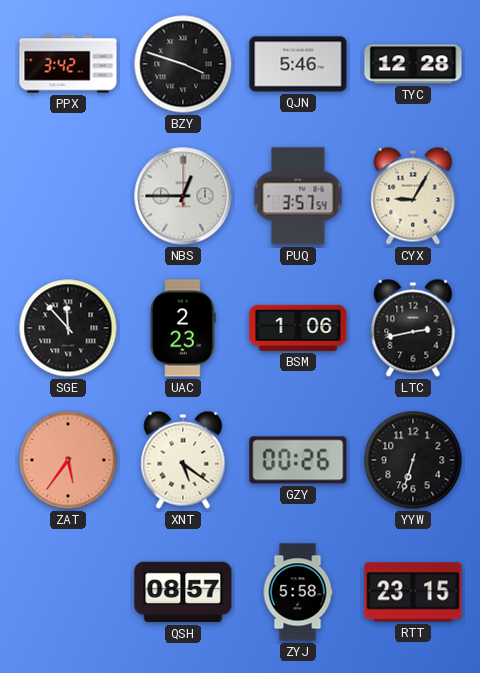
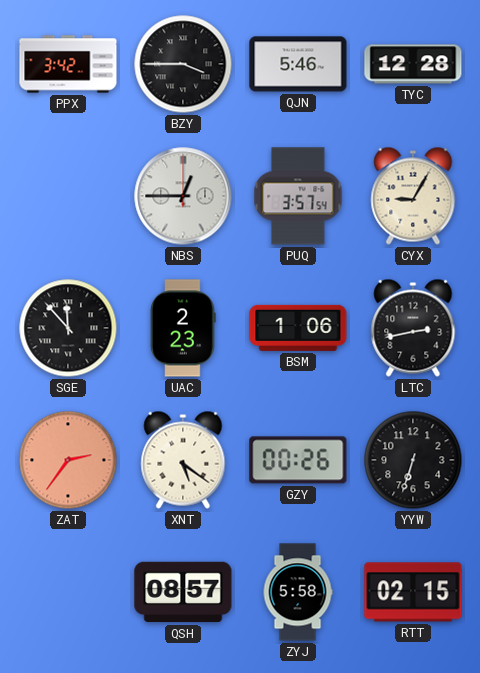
BZY: 3:48 -> 3:45
ZAT: 5:36 -> 2:36
RTT: 23:15 -> 02:15
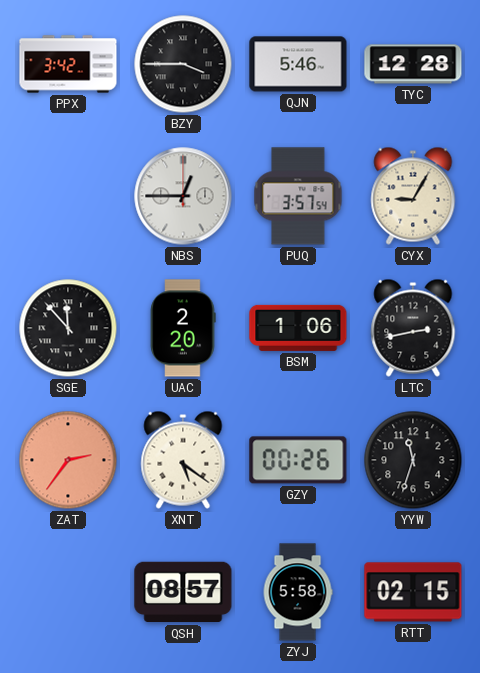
UAC: 2:23 -> 2:20
YYW: 6:33 -> 11:33
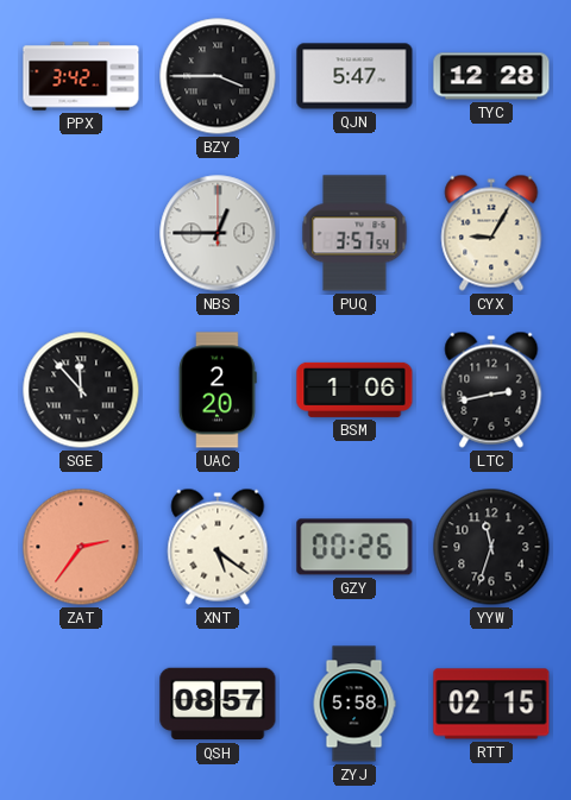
QJN: 5:46 -> 5:47
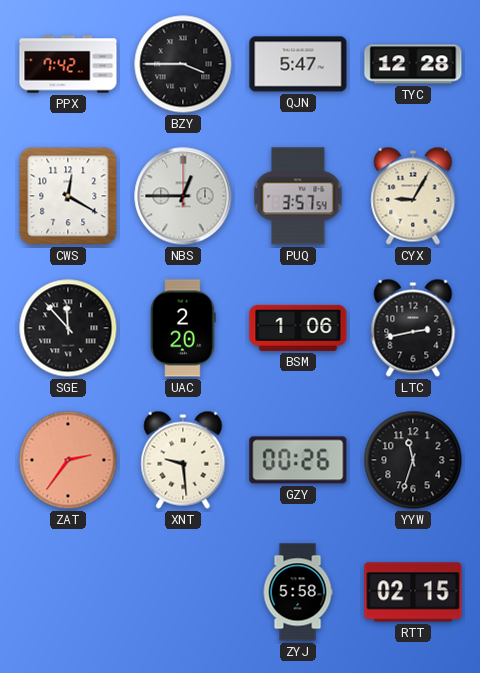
PPX: 3:42 -> 7:42
CWS: none -> 12:20
XNT: 5:21 -> 9:29
QSH: 08:57 -> none
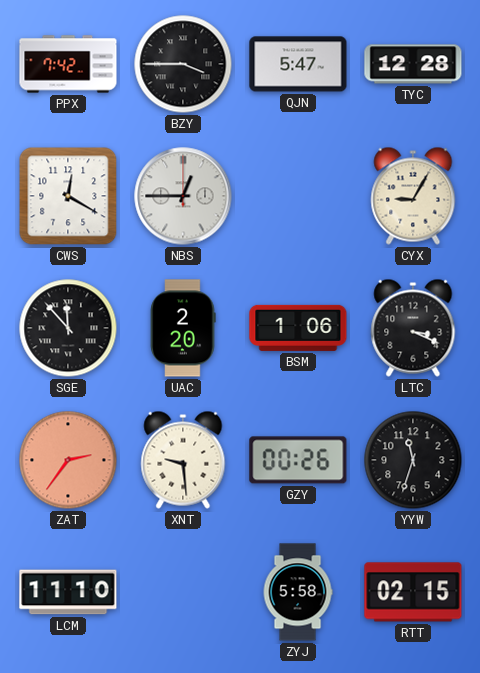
PUQ: 3:57 -> none
LTC: 2:43 -> 3:19
LCM: none -> 11:10
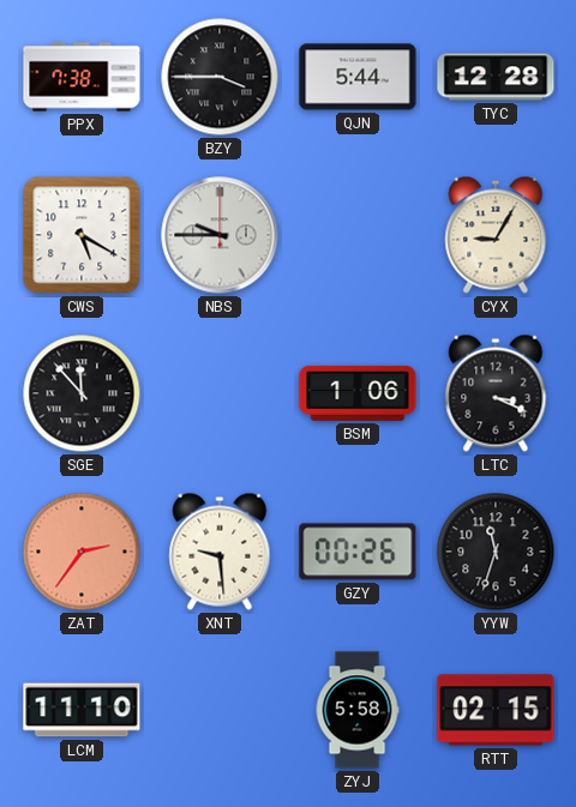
PPX: 7:42 -> 7:38
QJN: 5:47 -> 5:44
CWS: 12:20 -> 5:20
NBS: 12:45 -> 9:45
UAC: 2:20 -> none
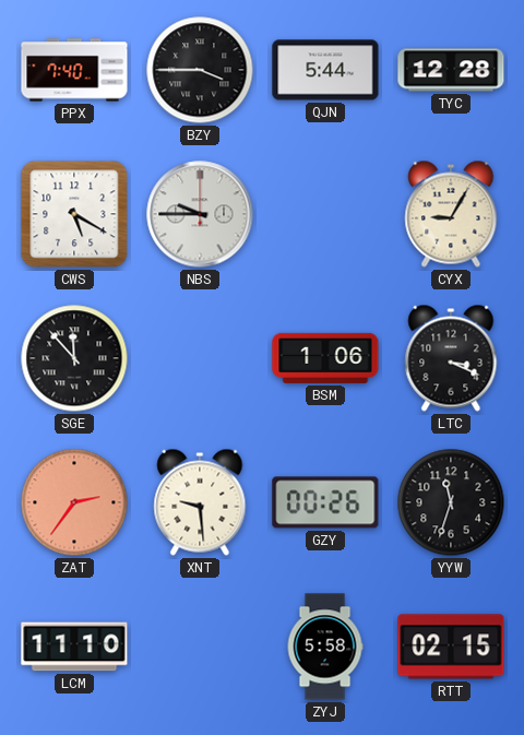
PPX: 7:38 -> 7:40
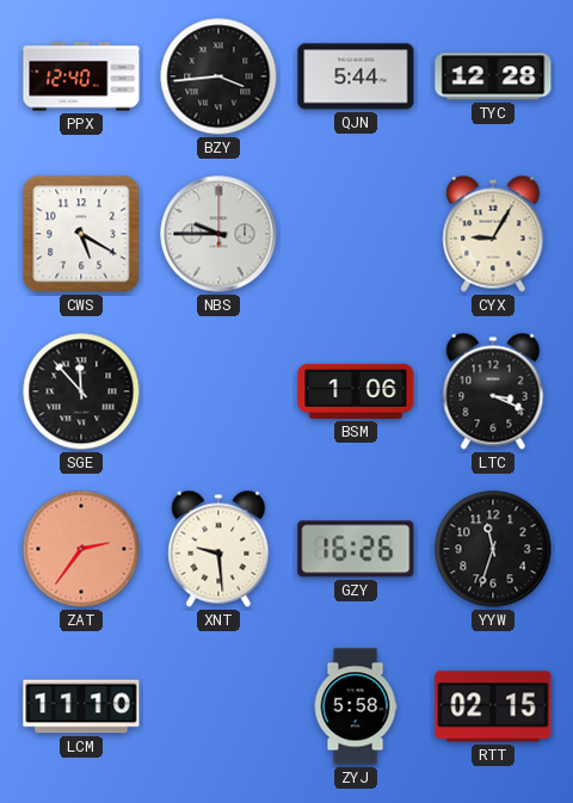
PPX: 7:40 -> 12:40
BZY: 3:45 -> 3:44
GZY: 00:26 -> 16:26
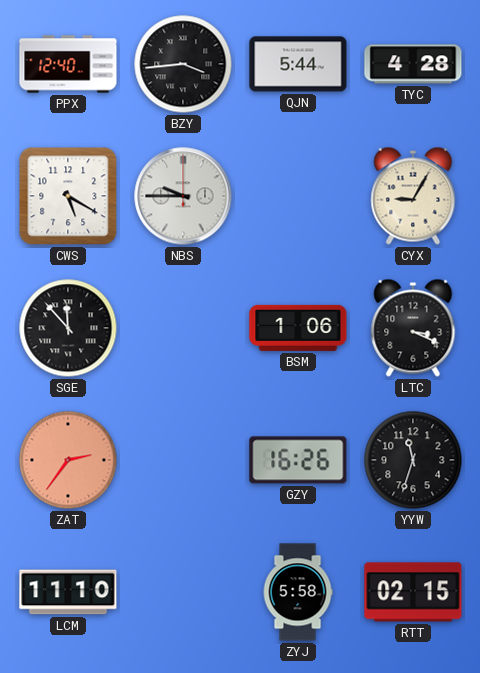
TYC: 12:28 -> 4:28
XNT: 9:29 -> none
